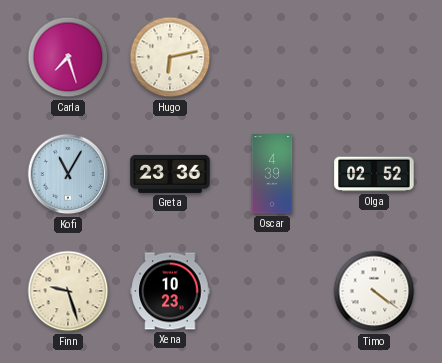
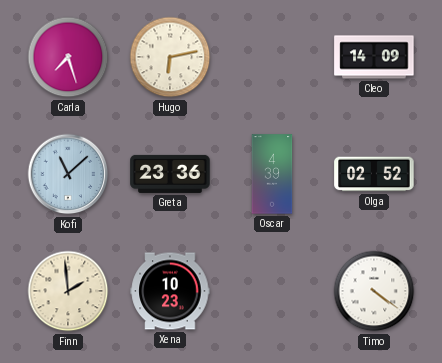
Cleo: none -> 14:09
Kofi: 11:05 -> 11:08
Finn: 9:27 -> 1:59
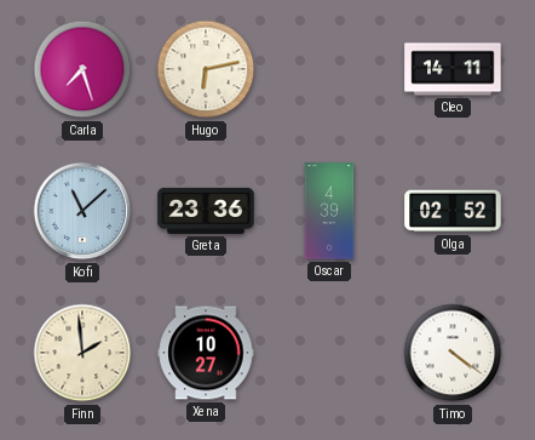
Cleo: 14:09 -> 14:11
Xena: 10:23 -> 10:27
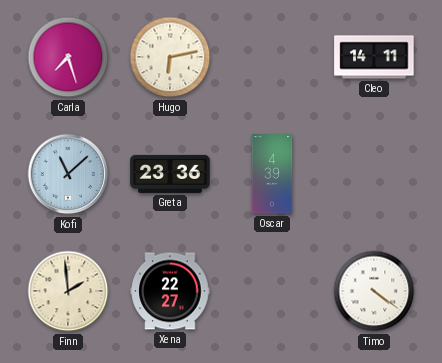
Olga: 02:52 -> none
Xena: 10:27 -> 22:27
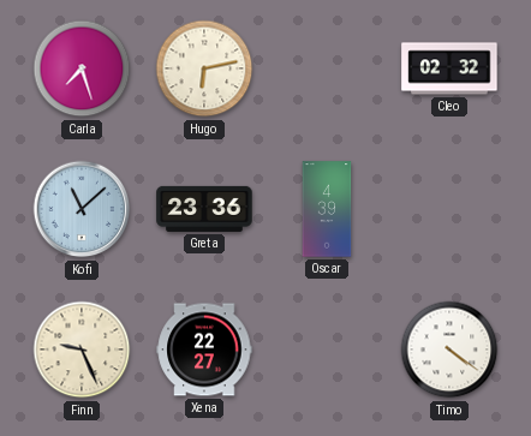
Cleo: 14:11 -> 02:32
Finn: 1:59 -> 9:26
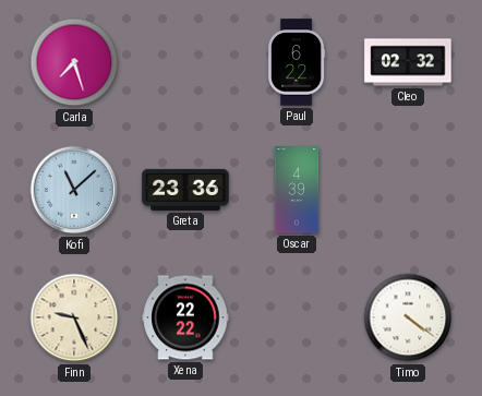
Hugo: 6:13 -> none
Paul: none -> 6:22
Xena: 22:27 -> 22:22
